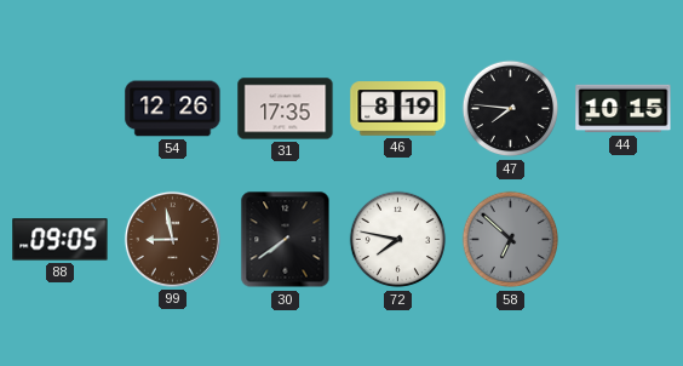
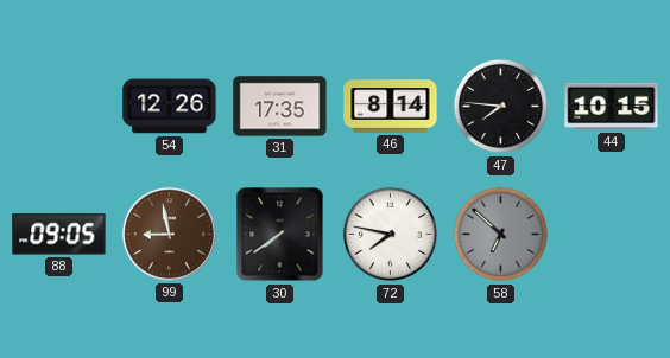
46: 8:19 -> 8:14
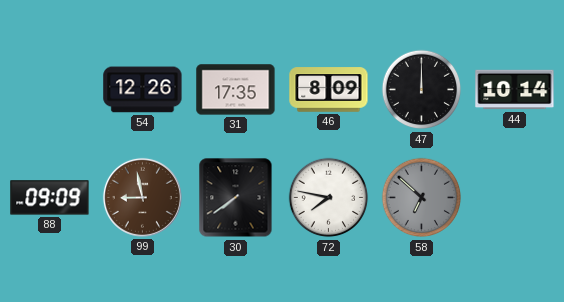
46: 8:14 -> 8:09
47: 7:46 -> 12:00
44: 10:15 -> 10:14
88: 09:05 -> 09:09
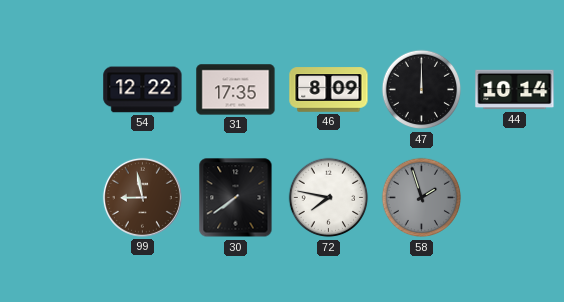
54: 12:26 -> 12:22
88: 09:09 -> none
58: 6:52 -> 1:57
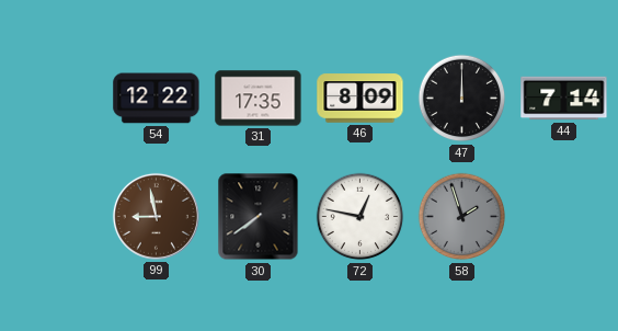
44: 10:14 -> 7:14
72: 7:47 -> 12:47
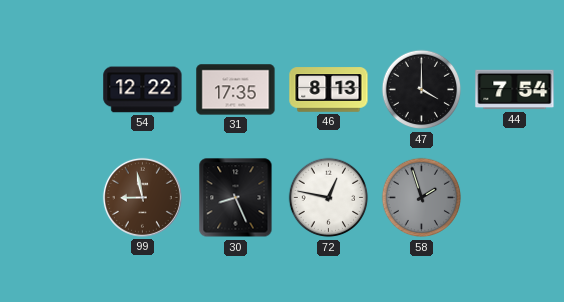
46: 8:09 -> 8:13
47: 12:00 -> 4:00
44: 7:14 -> 7:54
30: 7:39 -> 8:26
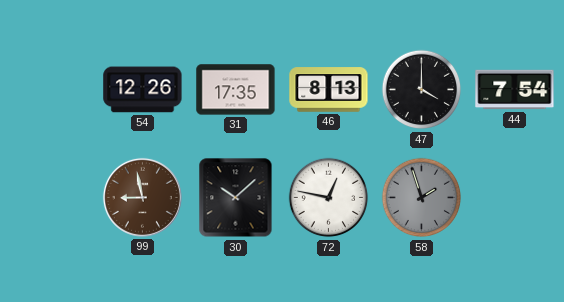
54: 12:22 -> 12:26
30: 8:26 -> 10:08
